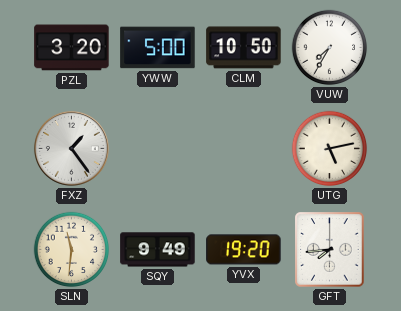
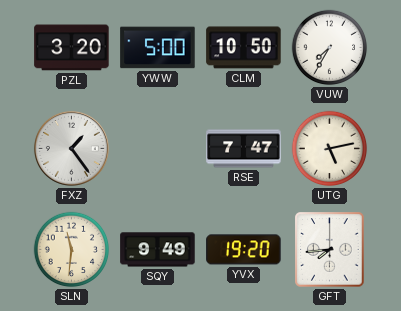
RSE: none -> 7:47
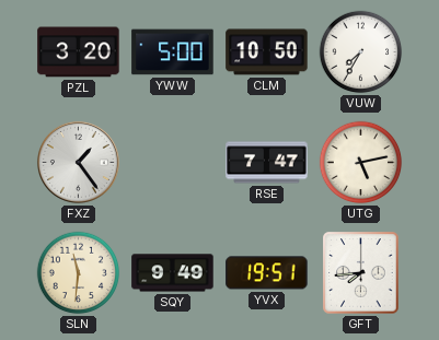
YVX: 19:20 -> 19:51
